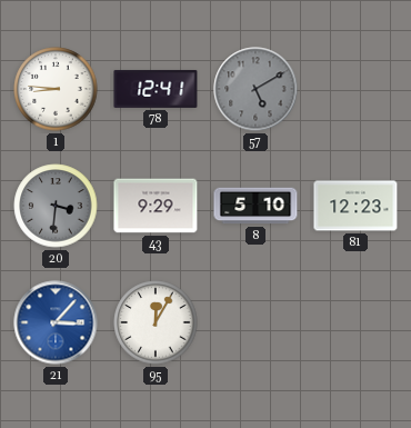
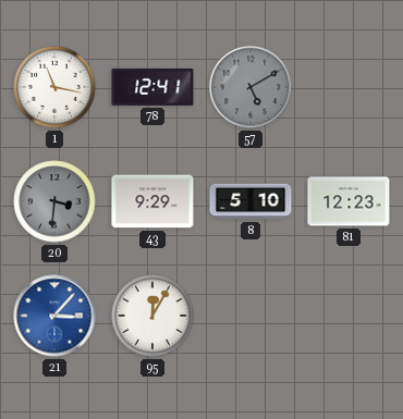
1: 8:46 -> 11:17
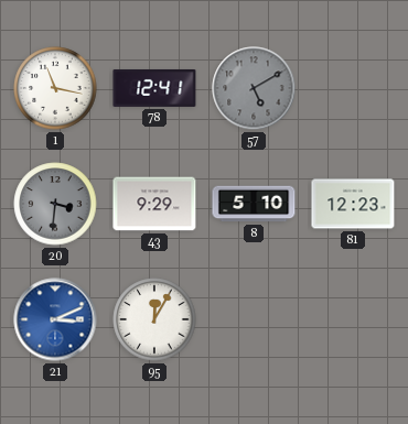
21: 3:07 -> 3:11
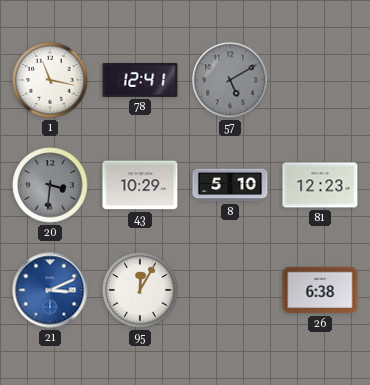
43: 9:29 -> 10:29
26: none -> 6:38
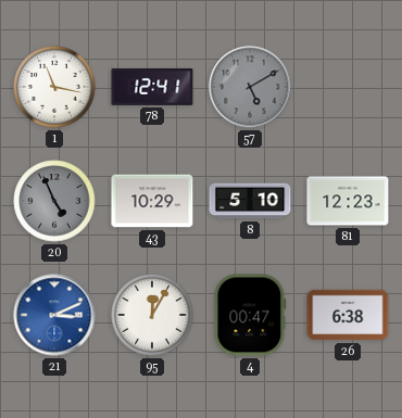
20: 3:31 -> 4:56
4: none -> 00:47
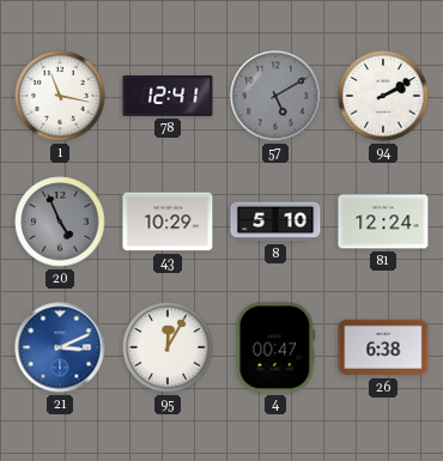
94: none -> 2:10
81: 12:23 -> 12:24
